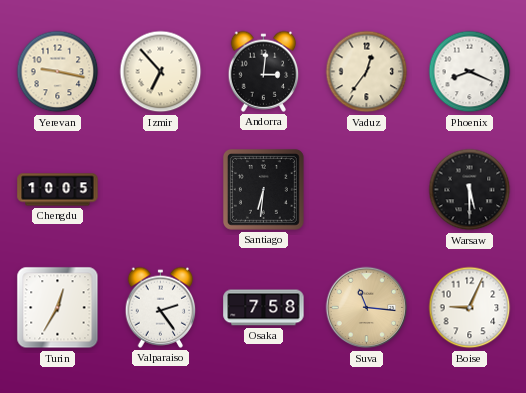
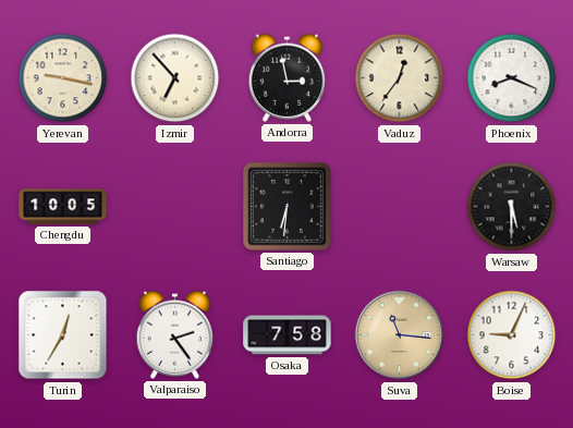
Andorra: 3:01 -> 2:58
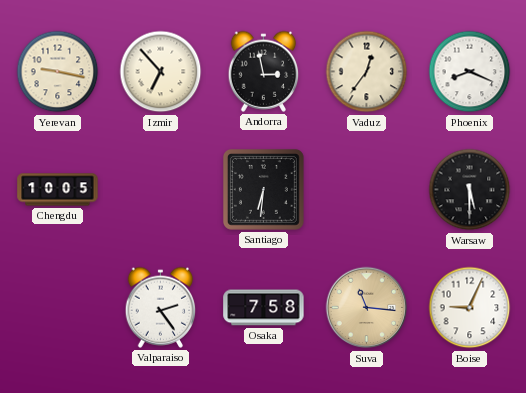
Turin: 12:35 -> none
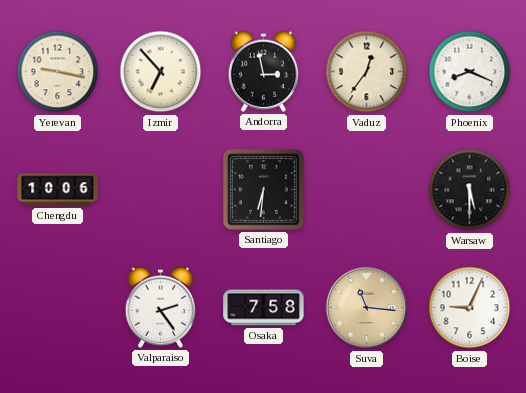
Chengdu: 10:05 -> 10:06
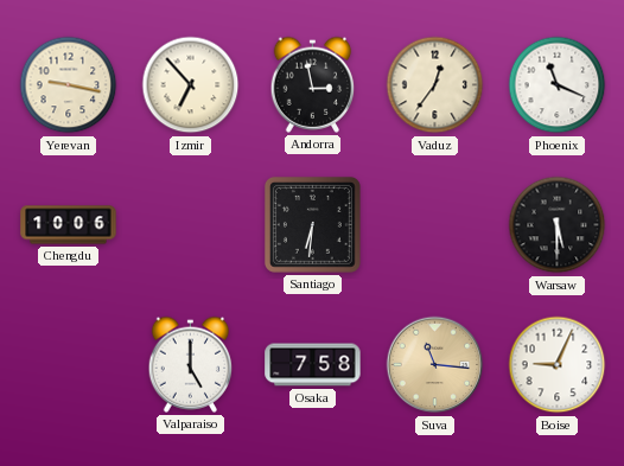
Phoenix: 8:19 -> 11:19
Valparaiso: 2:24 -> 5:00
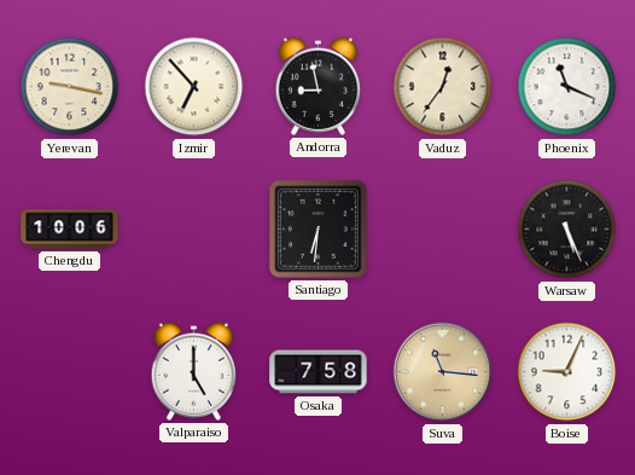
Andorra: 2:58 -> 8:58
Warsaw: 5:30 -> 5:26
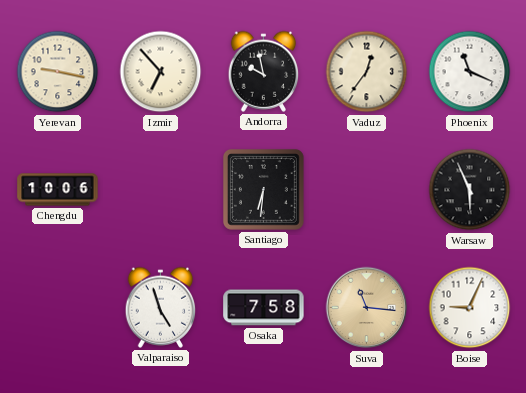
Andorra: 8:58 -> 9:58
Warsaw: 5:26 -> 5:56
Valparaiso: 5:00 -> 4:57
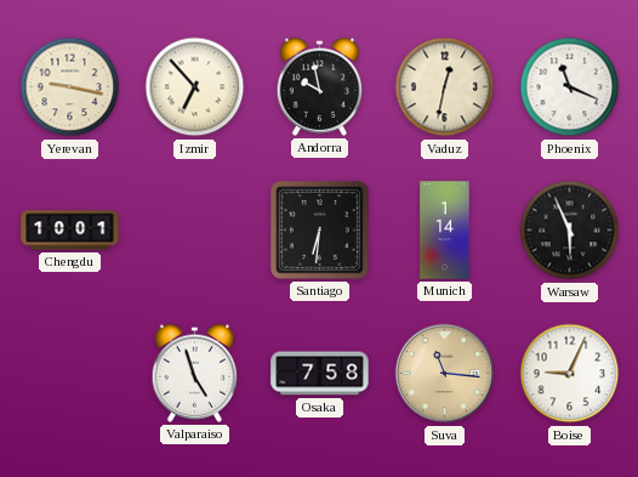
Vaduz: 12:36 -> 12:32
Chengdu: 10:06 -> 10:01
Munich: none -> 1:14
